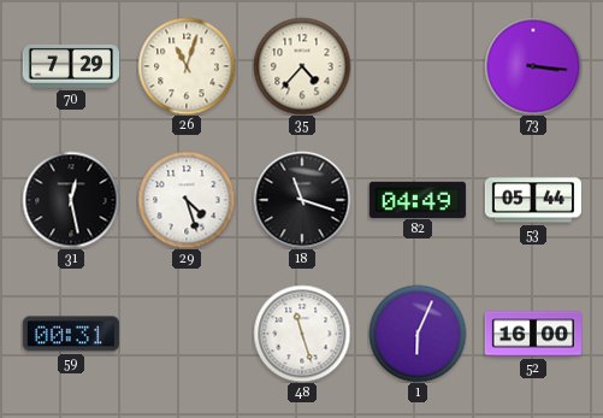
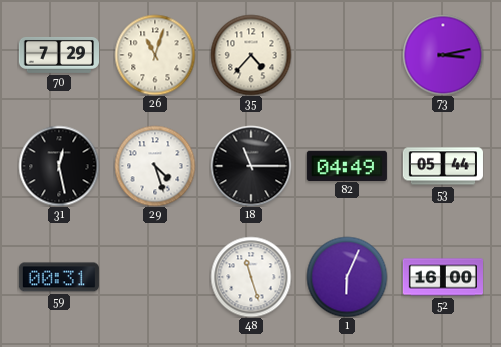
73: 3:16 -> 3:13
18: 11:18 -> 11:15
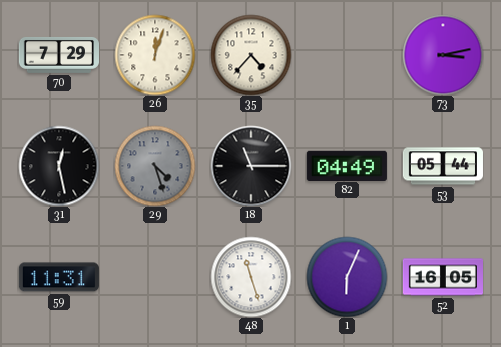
26: 11:03 -> 12:03
29 dial: white -> grey
59: 00:31 -> 11:31
52: 16:00 -> 16:05
